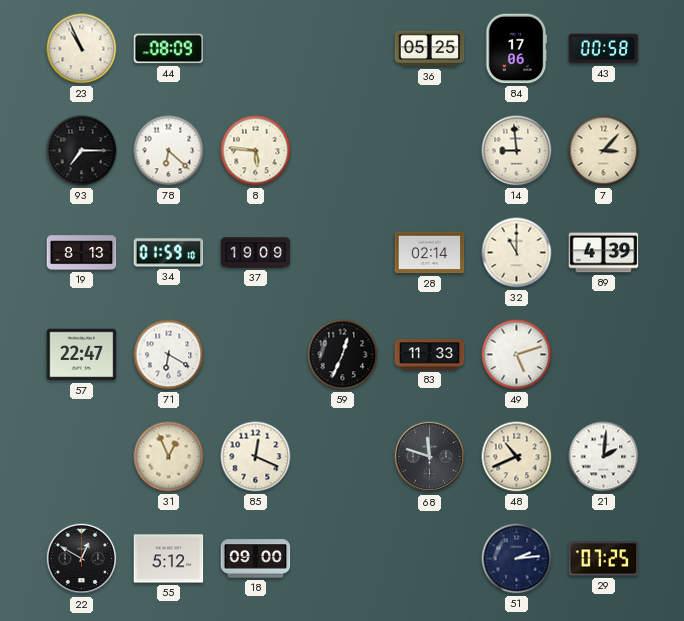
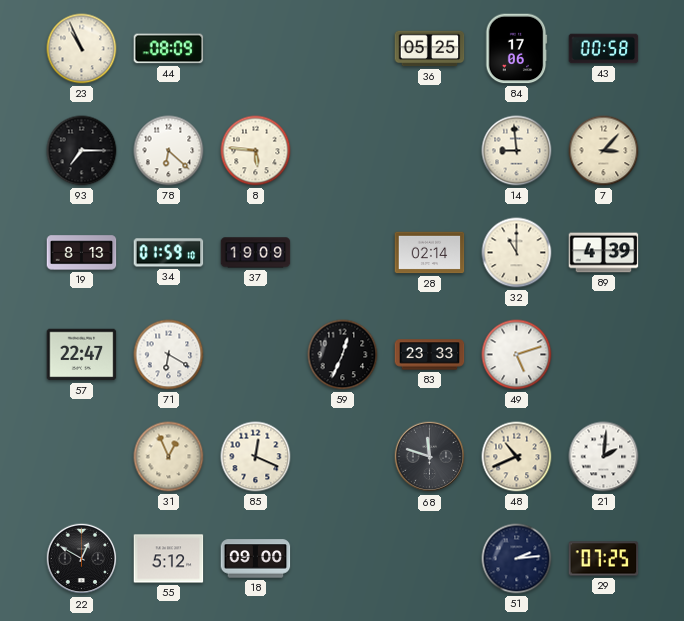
83: 11:33 -> 23:33
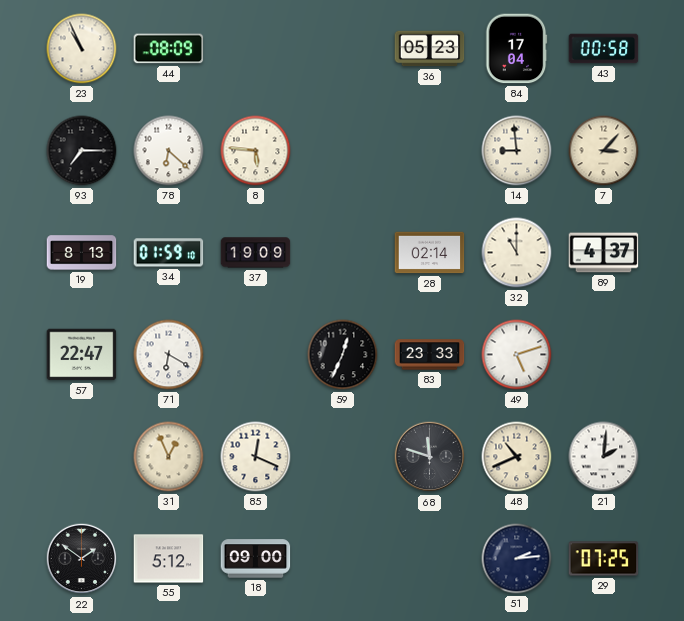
36: 05:25 -> 05:23
84: 17:06 -> 17:04
89: 4:39 -> 4:37
22: 12:50 -> 1:51
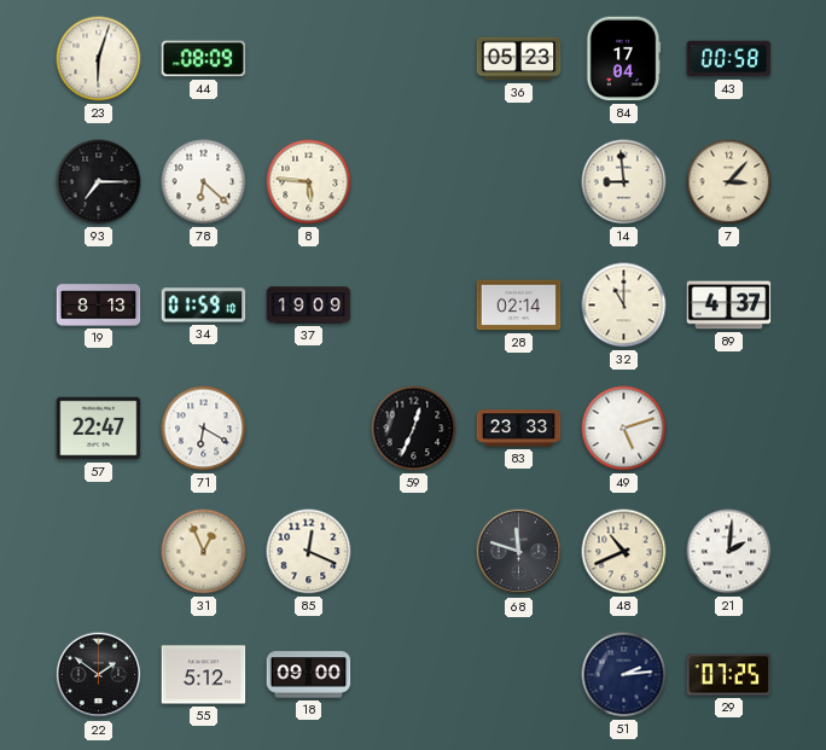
23: 10:56 -> 6:03
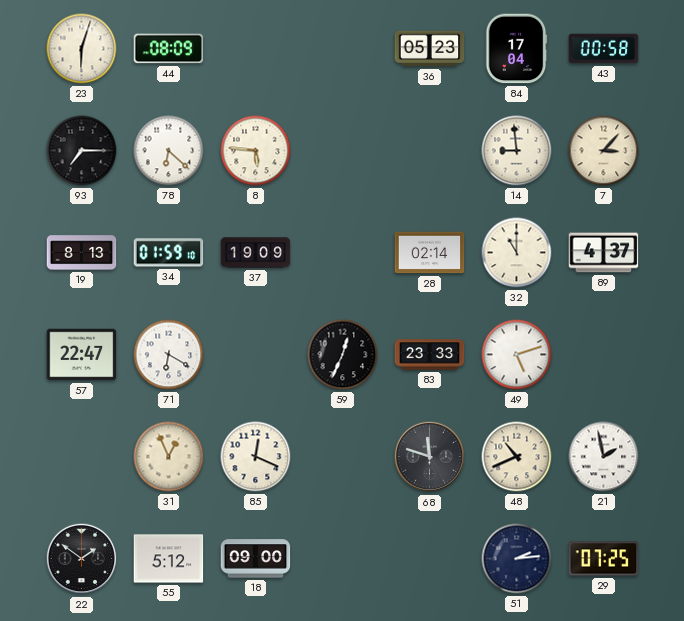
21: 2:01 -> 1:58
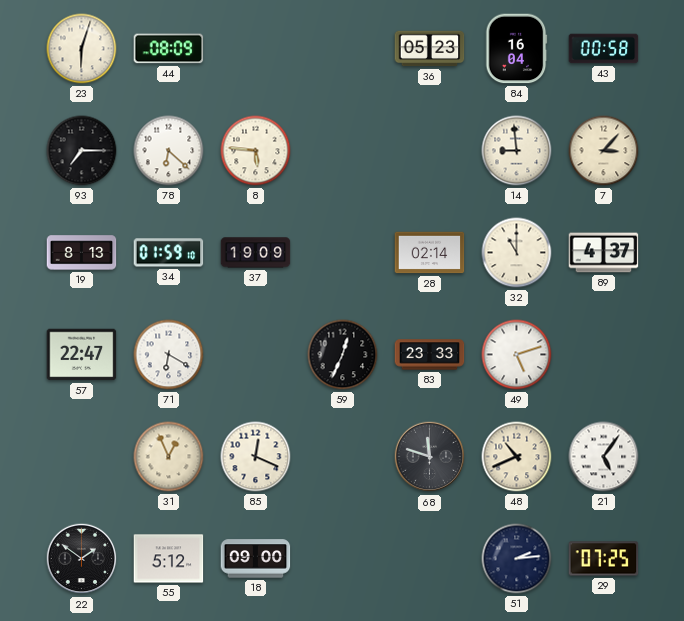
84: 17:04 -> 16:04
21: 1:58 -> 5:06
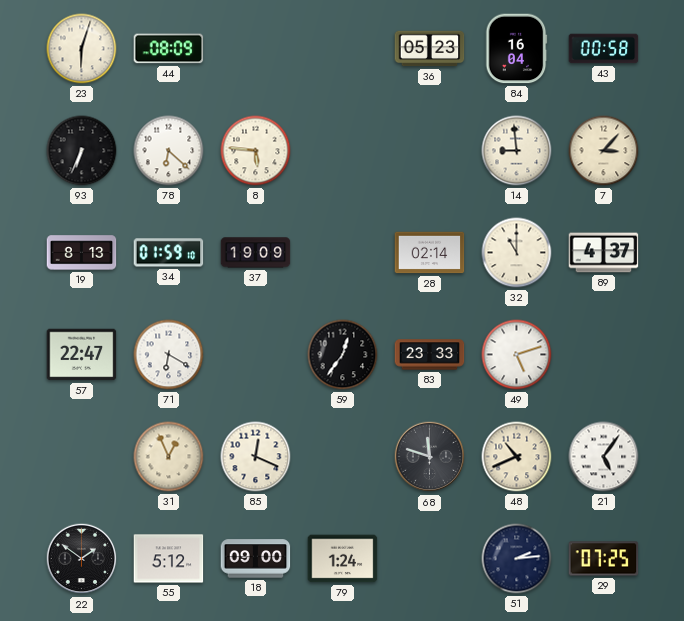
93: 7:15 -> 6:34
59: 12:34 -> 12:36
79: none -> 1:24
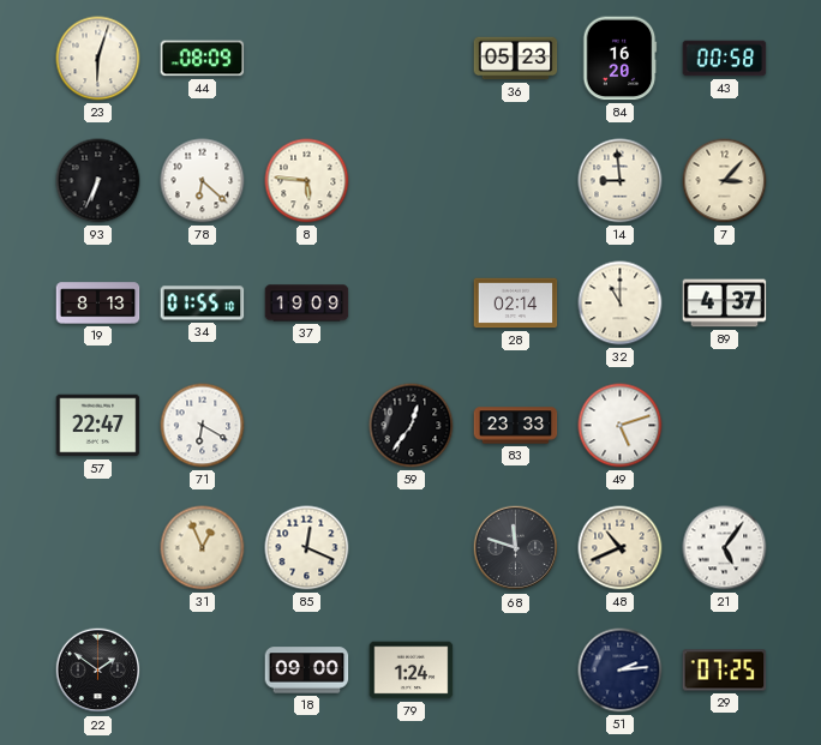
84: 16:04 -> 16:20
34: 01:59 -> 01:55
55: 5:12 -> none
